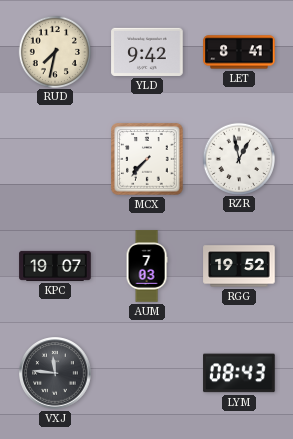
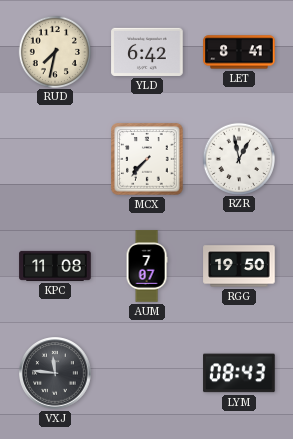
YLD: 9:42 -> 6:42
KPC: 19:07 -> 11:08
AUM: 7:03 -> 7:07
RGG: 19:52 -> 19:50
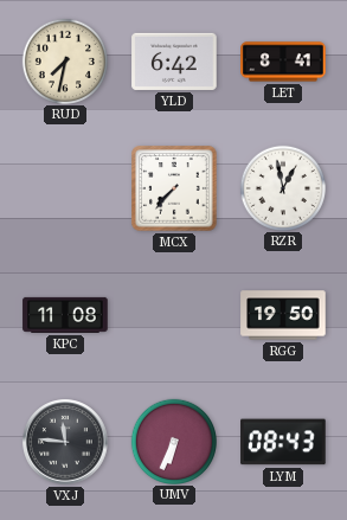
AUM: 7:07 -> none
UMV: none -> 6:34
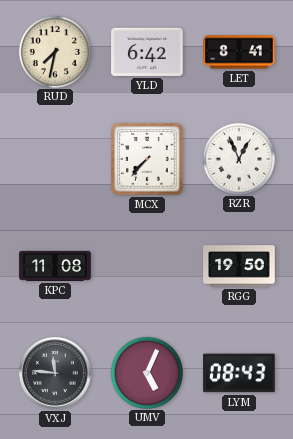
RZR: 12:58 -> 12:56
UMV: 6:34 -> 5:04
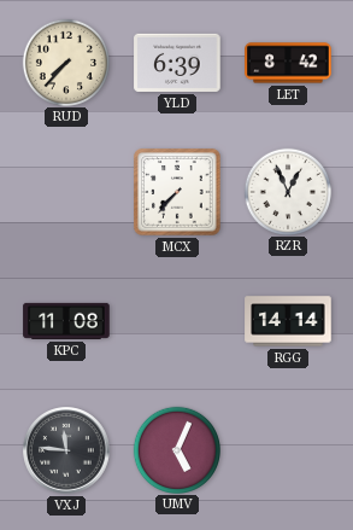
RUD: 7:32 -> 7:37
YLD: 6:42 -> 6:39
LET: 8:41 -> 8:42
RGG: 19:50 -> 14:14
LYM: 08:43 -> none
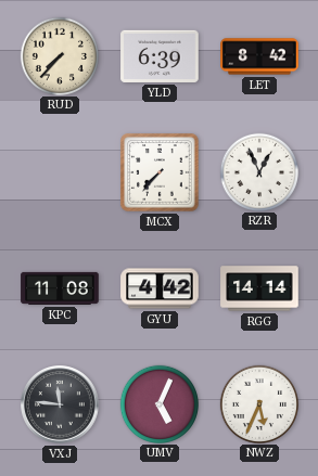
GYU: none -> 4:42
NWZ: none -> 5:34
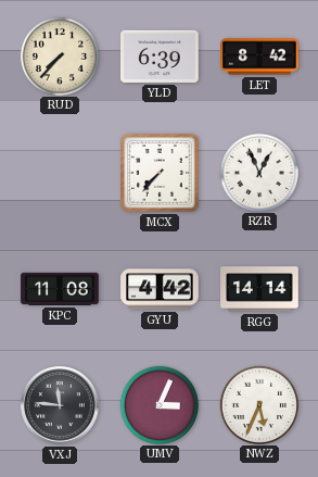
UMV: 5:04 -> 3:04
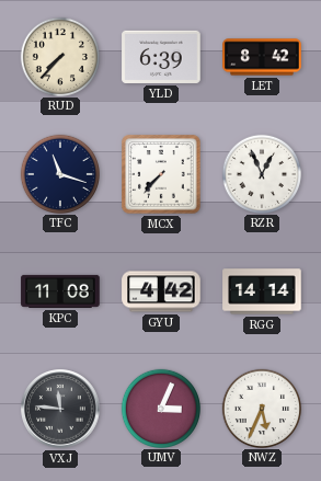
TFC: none -> 11:18
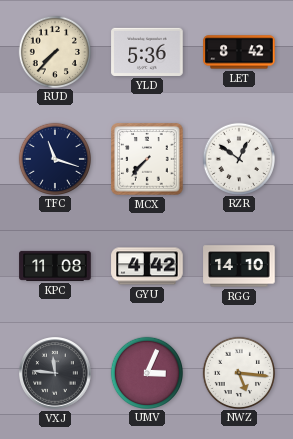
YLD: 6:39 -> 5:36
RZR: 12:56 -> 12:51
RGG: 14:14 -> 14:10
NWZ: 5:34 -> 5:16
